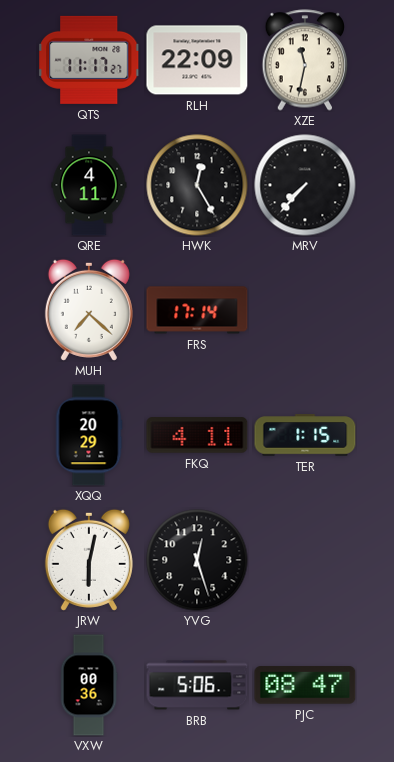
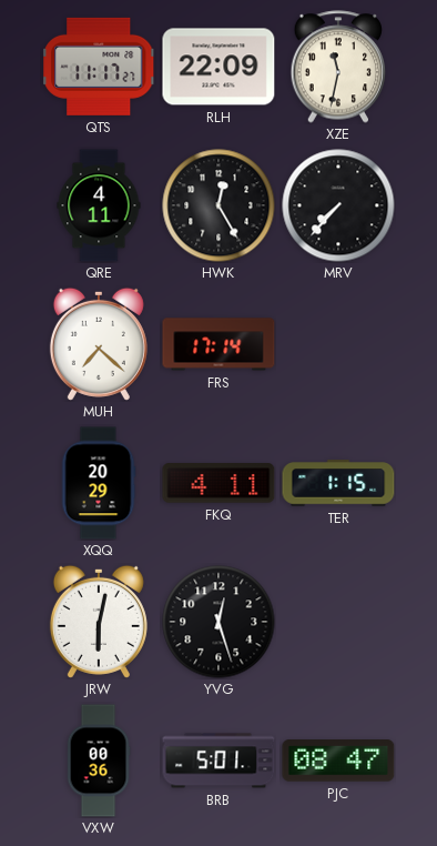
BRB: 5:06 -> 5:01
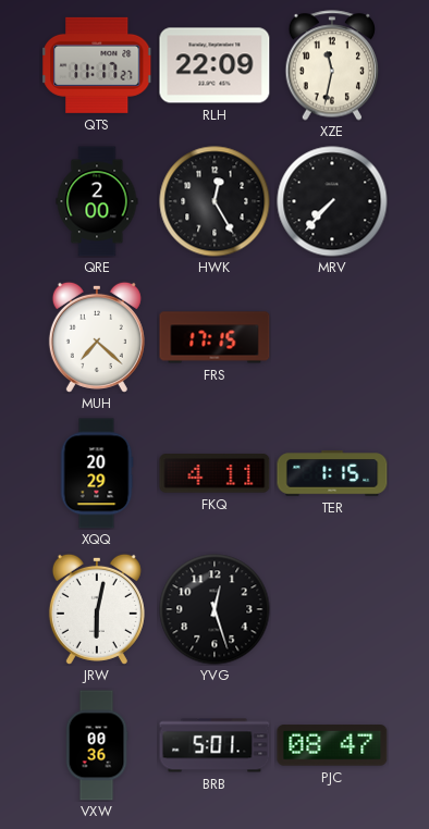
QRE: 4:11 -> 2:00
FRS: 17:14 -> 17:15
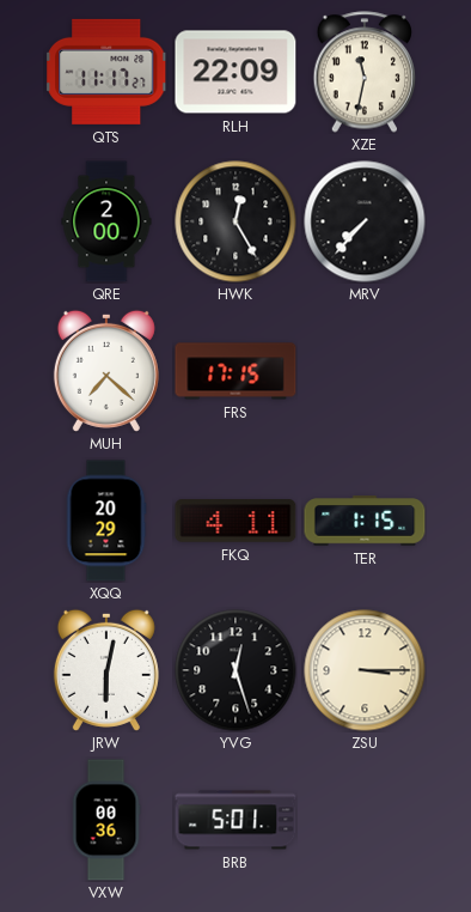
ZSU: none -> 3:15
PJC: 08:47 -> none
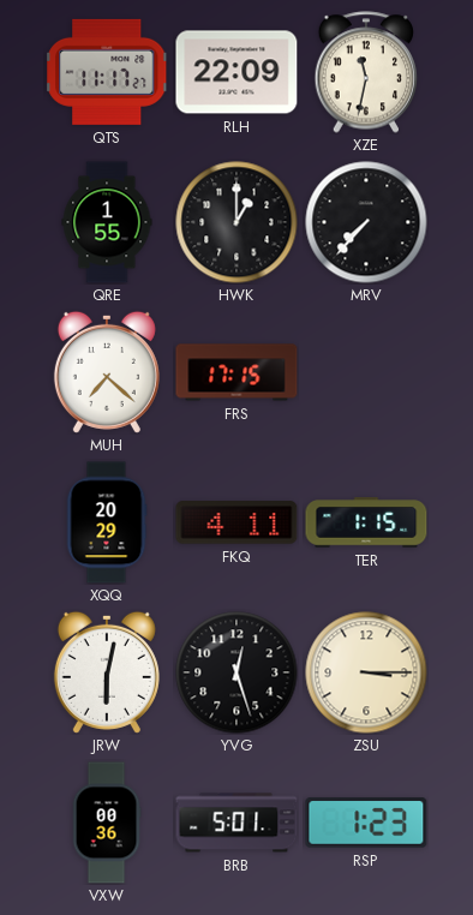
QRE: 2:00 -> 1:55
HWK: 12:25 -> 1:00
RSP: none -> 1:23
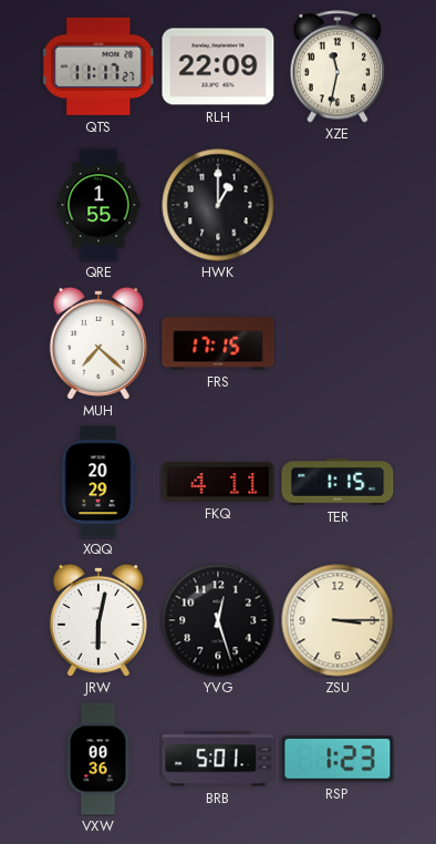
MRV: 7:37 -> none
